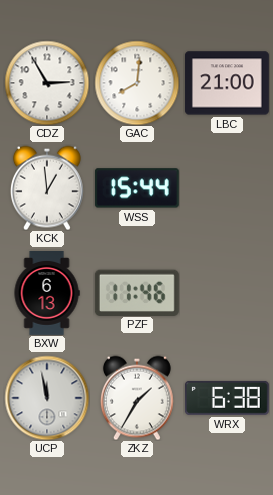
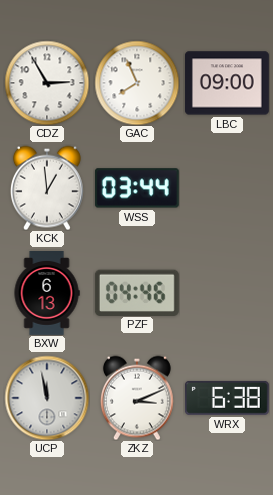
GAC: 8:01 -> 7:56
LBC: 21:00 -> 09:00
WSS: 15:44 -> 03:44
PZF: 11:46 -> 04:46
ZKZ: 1:35 -> 3:11
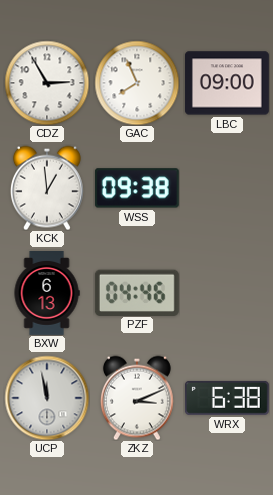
WSS: 03:44 -> 09:38
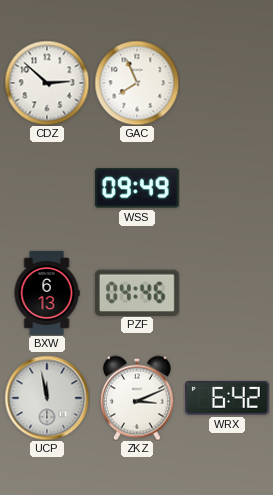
CDZ: 2:55 -> 2:52
LBC: 09:00 -> none
KCK: 12:59 -> none
WSS: 09:38 -> 09:49
WRX: 6:38 -> 6:42
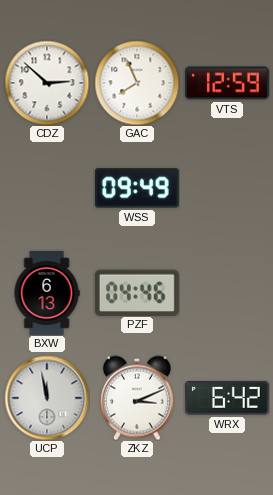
VTS: none -> 12:59
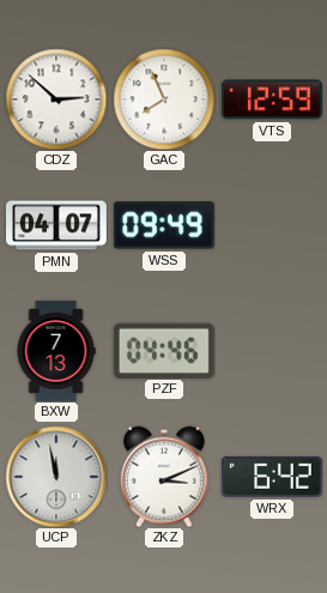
PMN: none -> 04:07
BXW: 6:13 -> 7:13
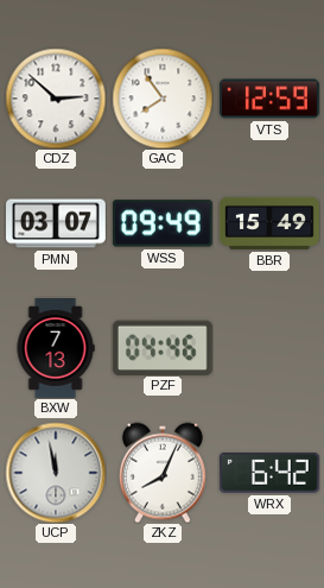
GAC: 7:56 -> 7:54
PMN: 04:07 -> 03:07
BBR: none -> 15:49
ZKZ: 3:11 -> 8:04
